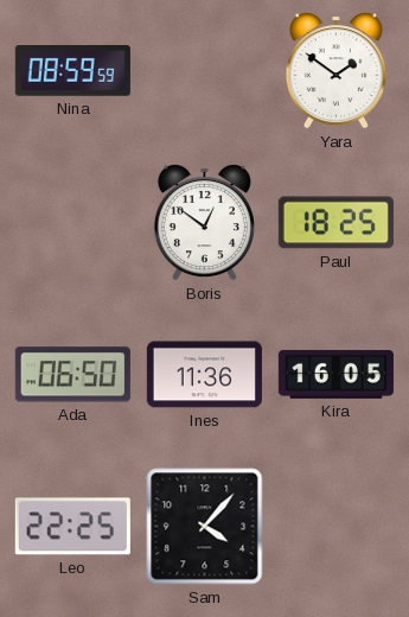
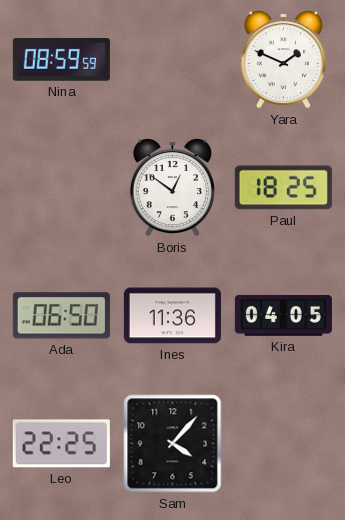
Yara: 1:51 -> 1:49
Kira: 16:05 -> 04:05
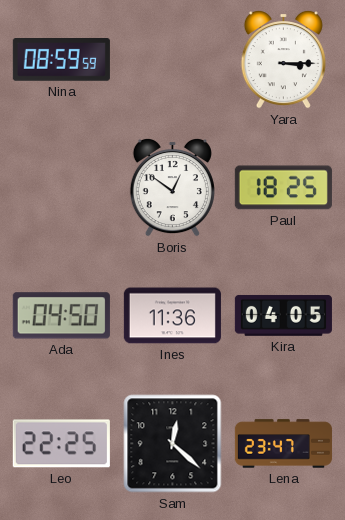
Yara: 1:49 -> 3:15
Ada: 06:50 -> 04:50
Sam: 4:07 -> 12:22
Lena: none -> 23:47
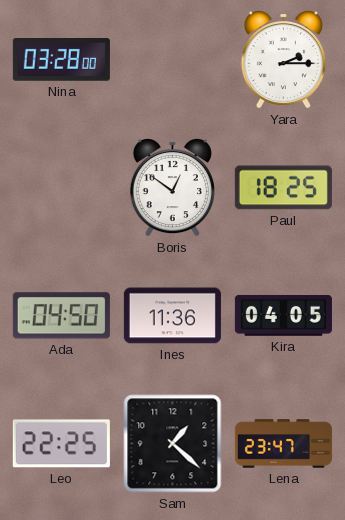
Nina: 08:59 -> 03:28
Yara: 3:15 -> 2:15
Sam: 12:22 -> 1:22
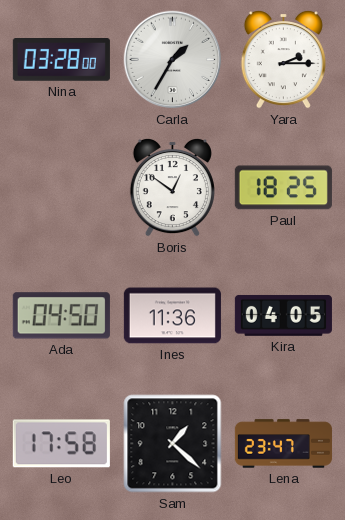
Carla: none -> 1:35
Leo: 22:25 -> 17:58
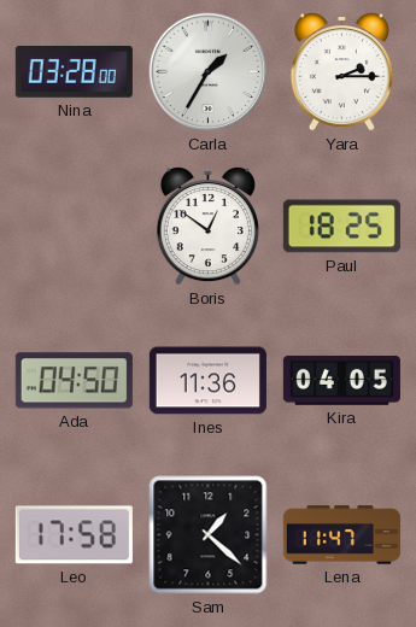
Lena: 23:47 -> 11:47
